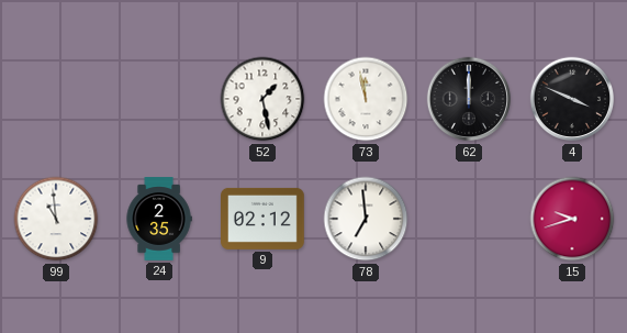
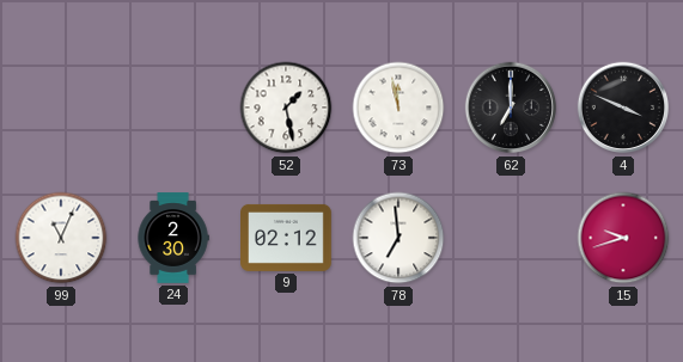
62: 12:00 -> 7:00
99: 10:59 -> 11:04
24: 2:35 -> 2:30
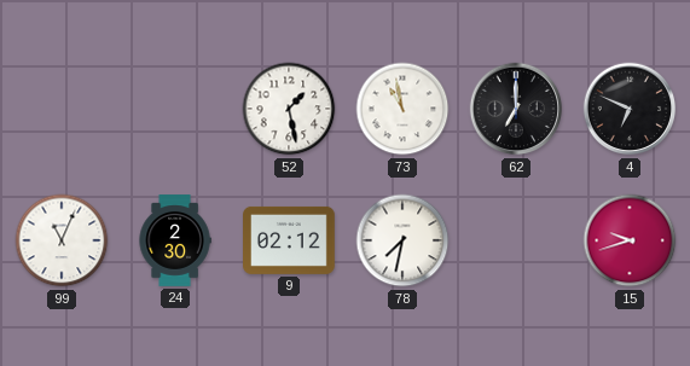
73: 11:58 -> 10:58
4: 3:49 -> 6:49
78: 6:59 -> 7:32
